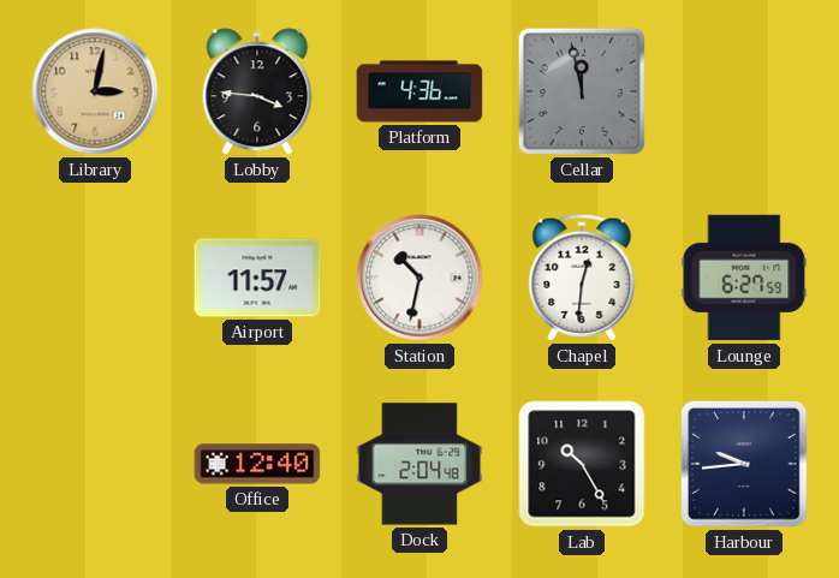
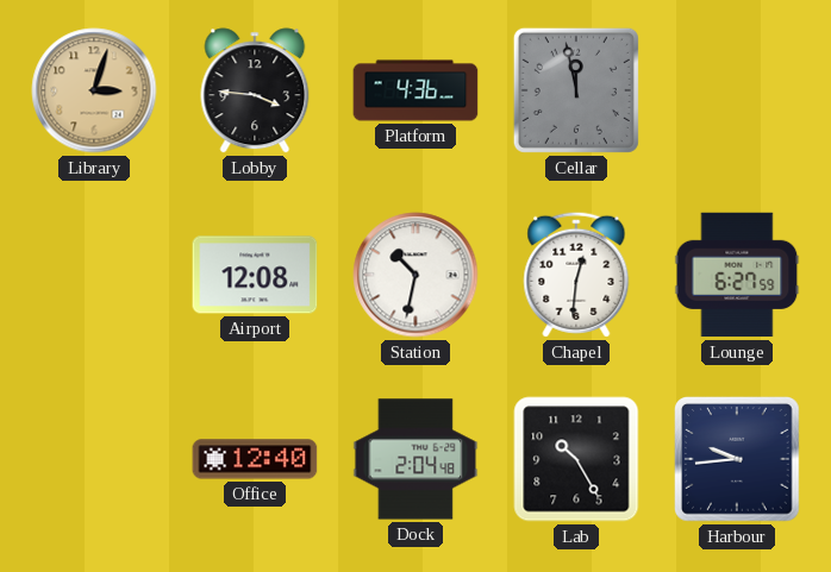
Library: 3:02 -> 3:03
Airport: 11:57 -> 12:08
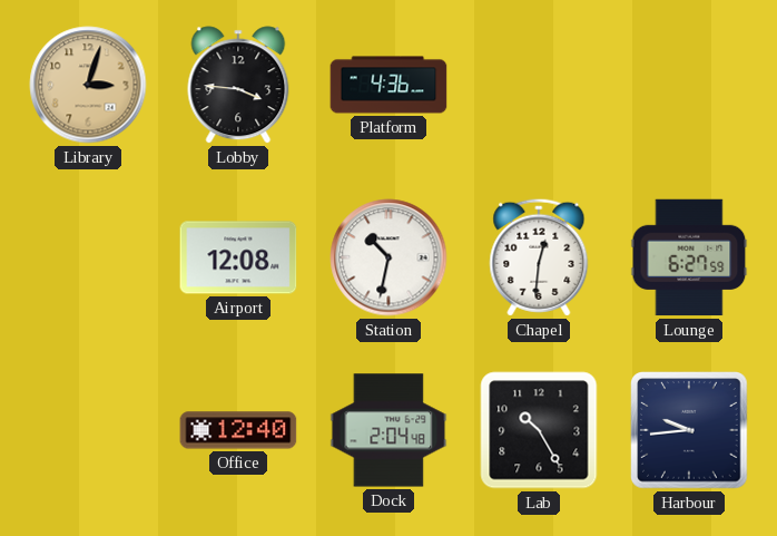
Cellar: 11:58 -> none
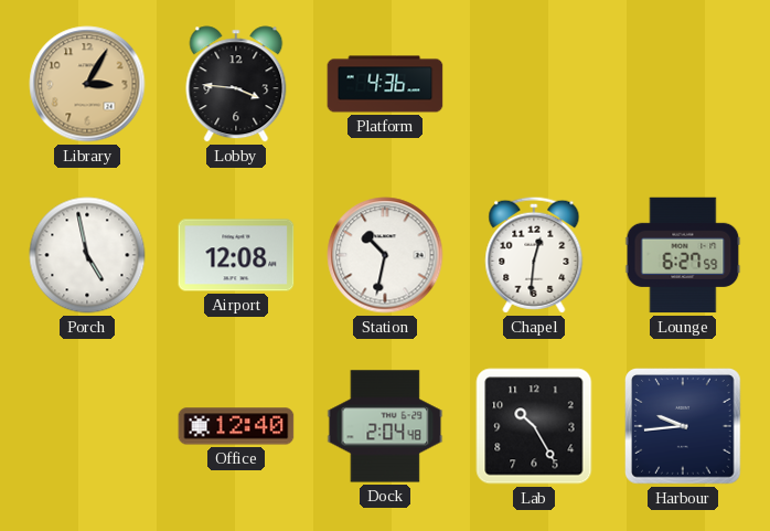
Library: 3:03 -> 3:05
Porch: none -> 4:58
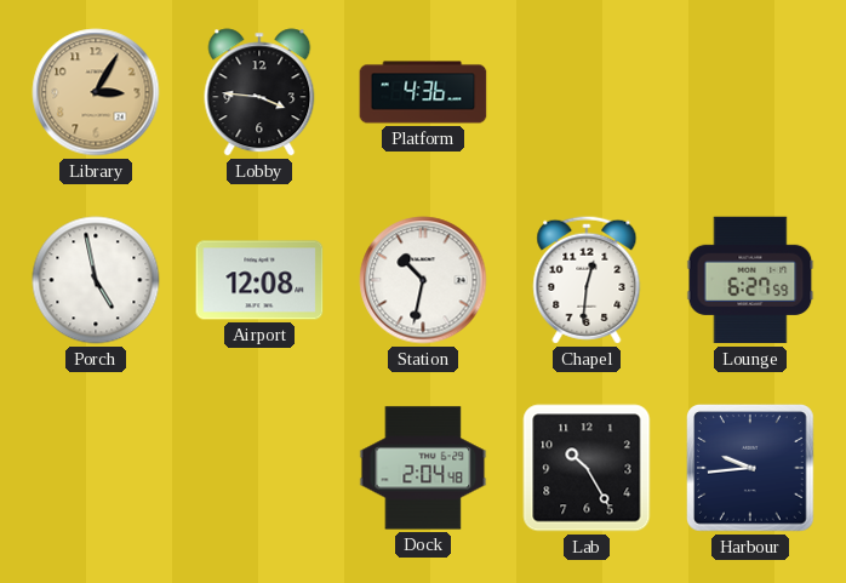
Office: 12:40 -> none
